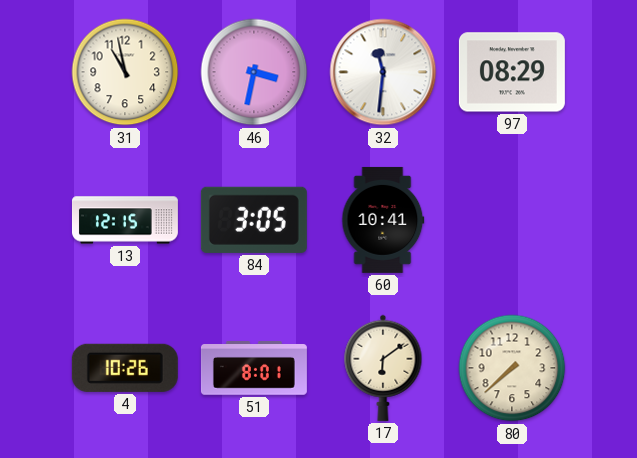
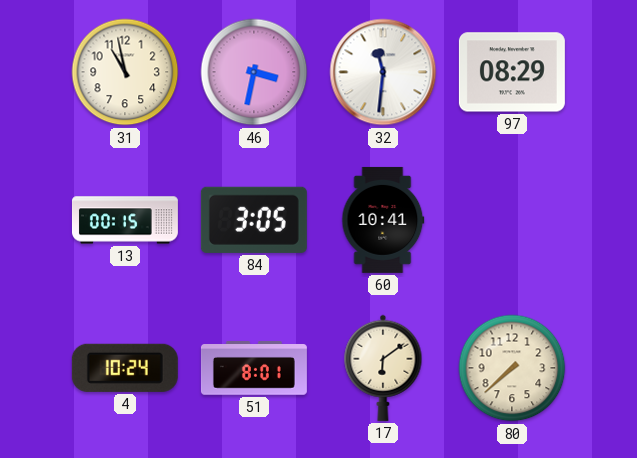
13: 12:15 -> 00:15
4: 10:26 -> 10:24
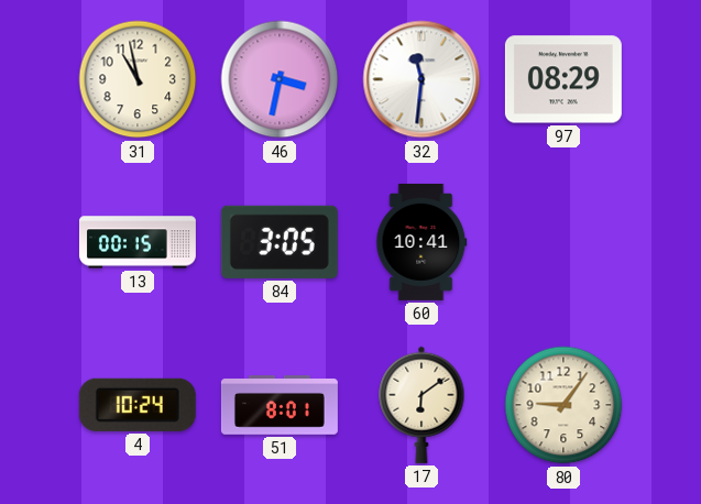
80: 7:38 -> 9:06
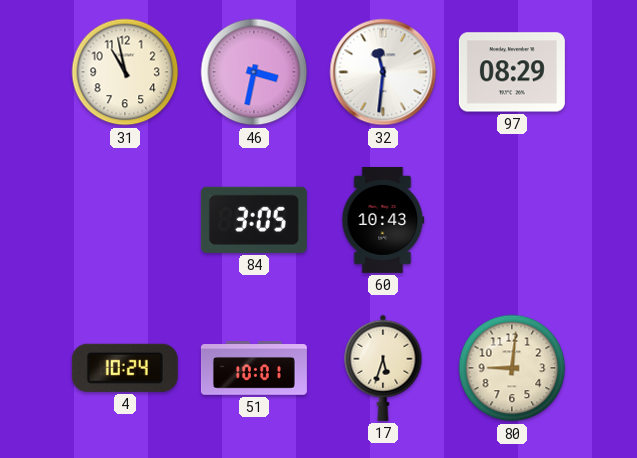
13: 00:15 -> none
60: 10:41 -> 10:43
51: 8:01 -> 10:01
17: 6:09 -> 5:33
80: 9:06 -> 9:01
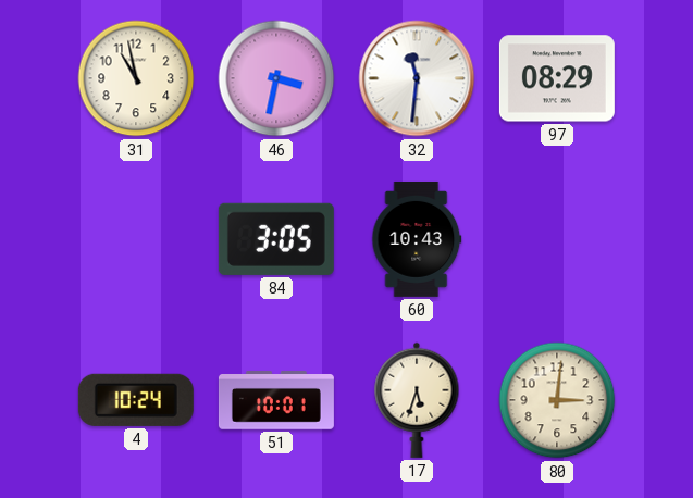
80: 9:01 -> 3:01
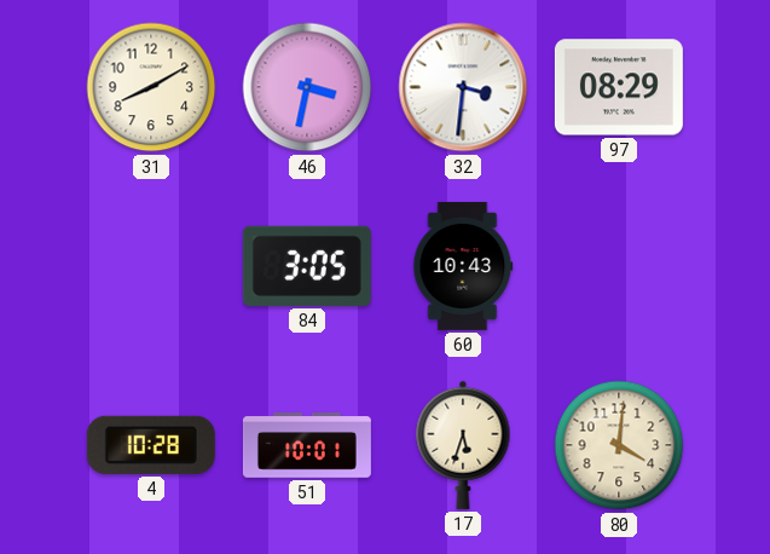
31: 10:58 -> 8:10
32: 11:31 -> 3:31
4: 10:24 -> 10:28
80: 3:01 -> 4:01
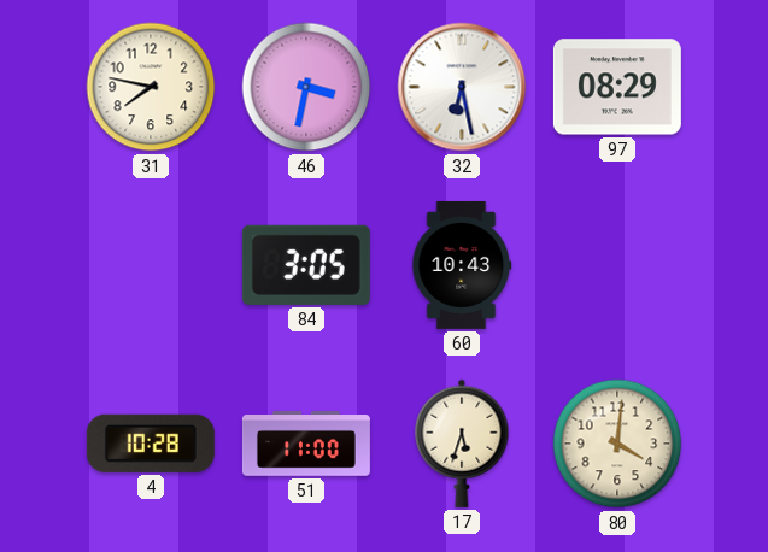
31: 8:10 -> 7:47
32: 3:31 -> 6:28
51: 10:01 -> 11:00
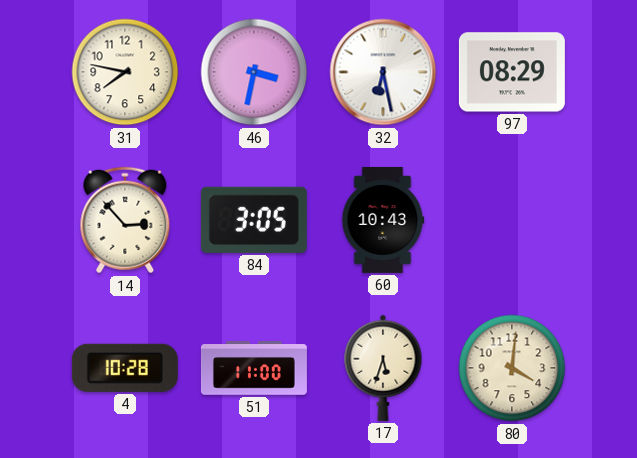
14: none -> 2:53
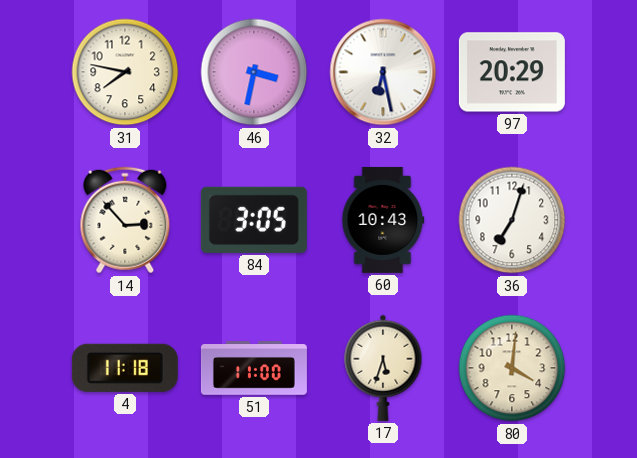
97: 08:29 -> 20:29
36: none -> 7:03
4: 10:28 -> 11:18
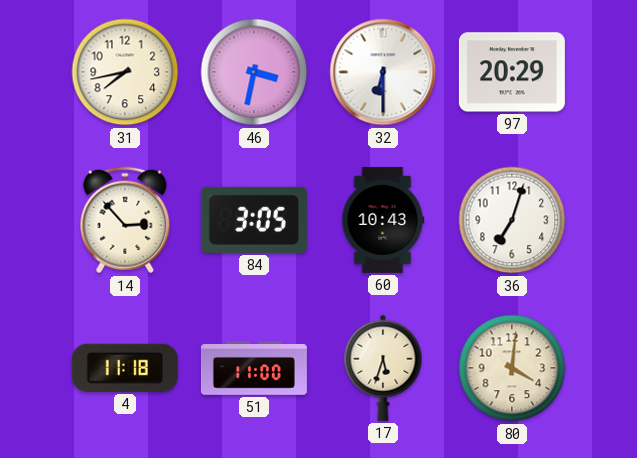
31: 7:47 -> 7:43
32: 6:28 -> 6:30
